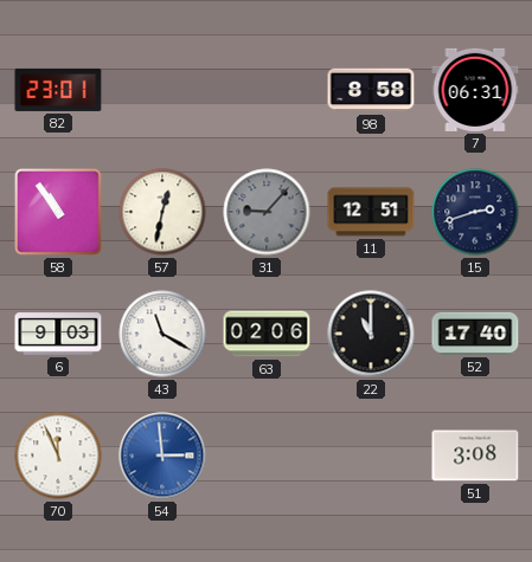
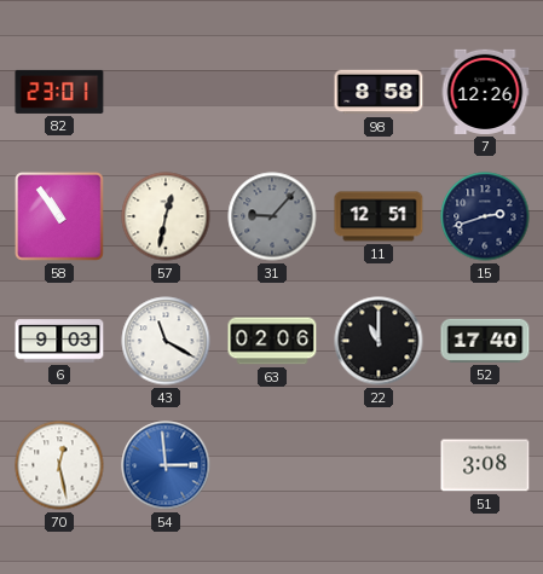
7: 06:31 -> 12:26
70: 11:56 -> 12:28
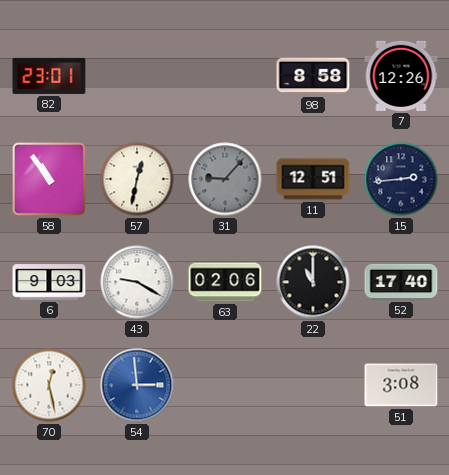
15: 2:42 -> 2:44
43: 11:20 -> 9:20
